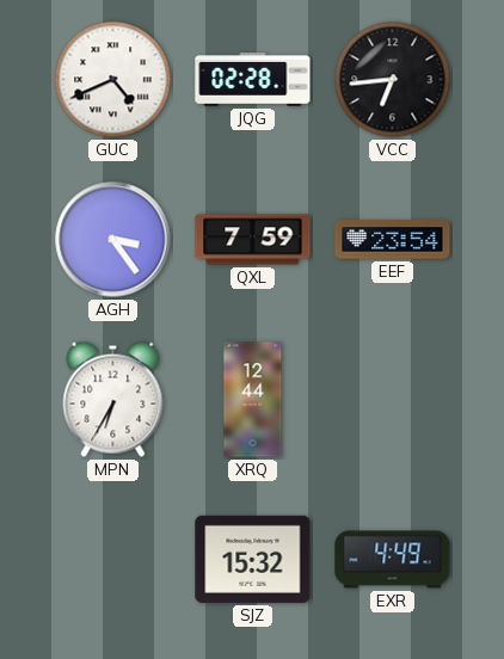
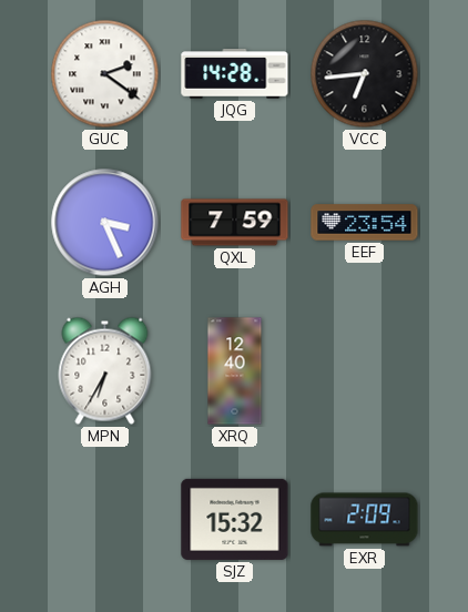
GUC: 4:41 -> 2:21
JQG: 02:28 -> 14:28
AGH: 3:24 -> 3:26
XRQ: 12:44 -> 12:40
EXR: 4:49 -> 2:09
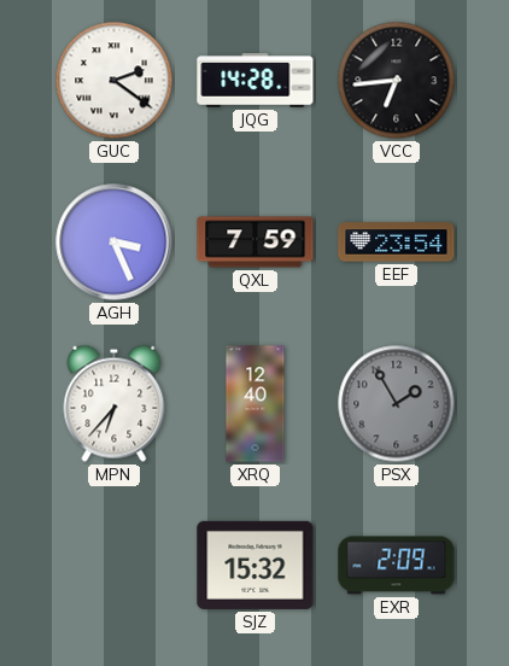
MPN: 6:35 -> 6:37
PSX: none -> 1:55
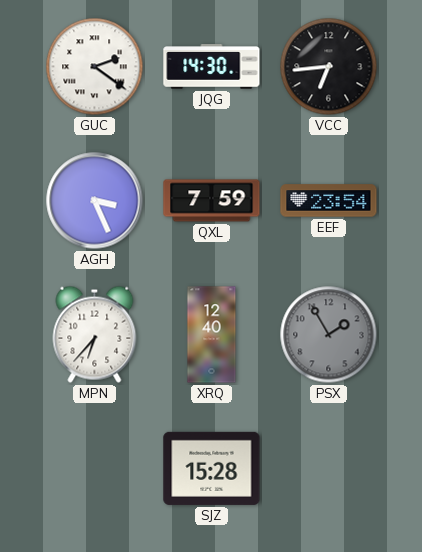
JQG: 14:28 -> 14:30
SJZ: 15:32 -> 15:28
EXR: 2:09 -> none
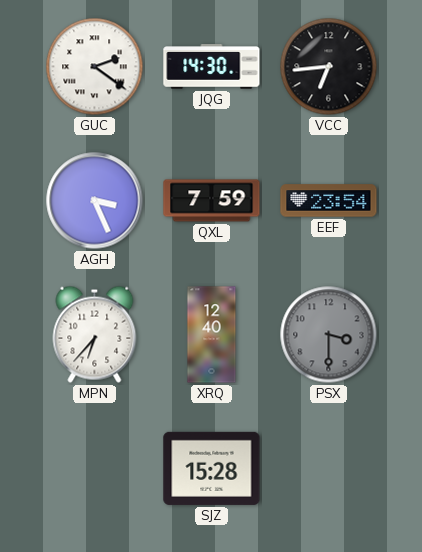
PSX: 1:55 -> 3:30
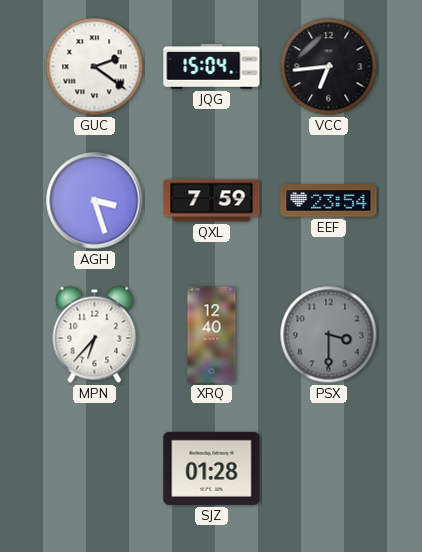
JQG: 14:30 -> 15:04
AGH: 3:26 -> 3:27
SJZ: 15:28 -> 01:28
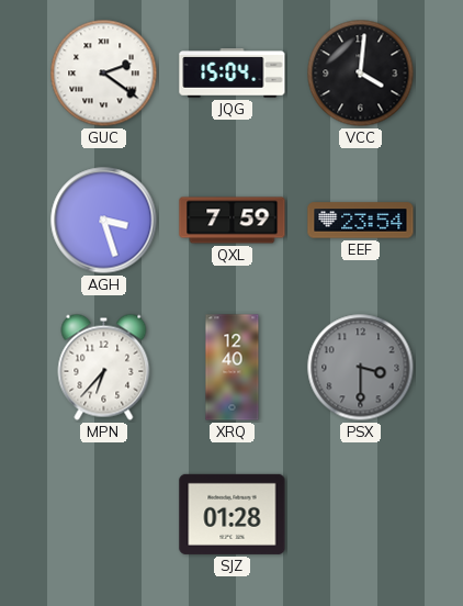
VCC: 6:44 -> 4:01
